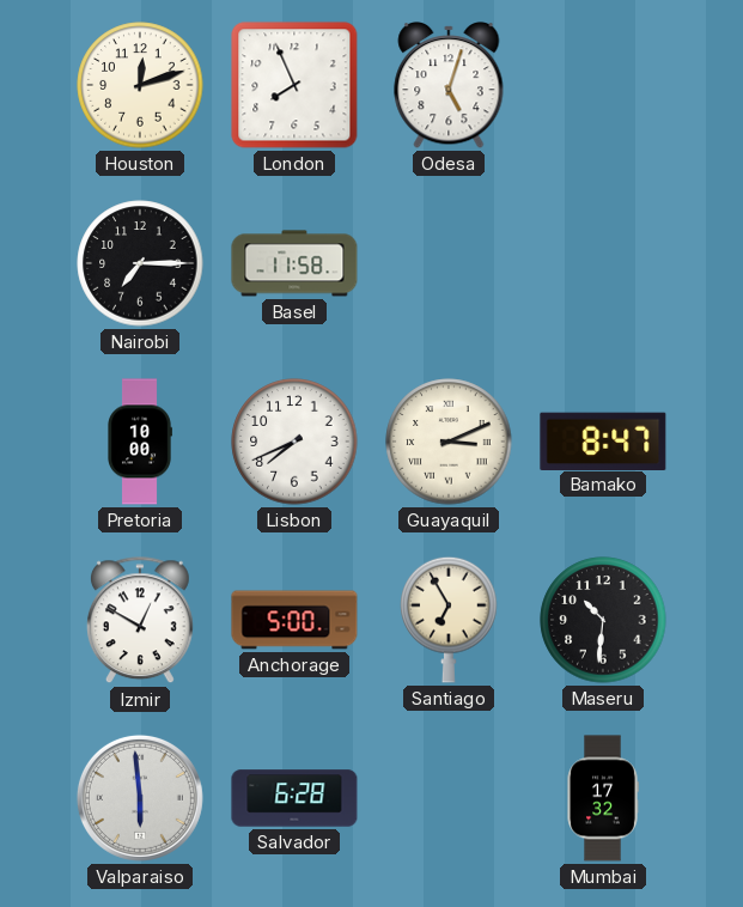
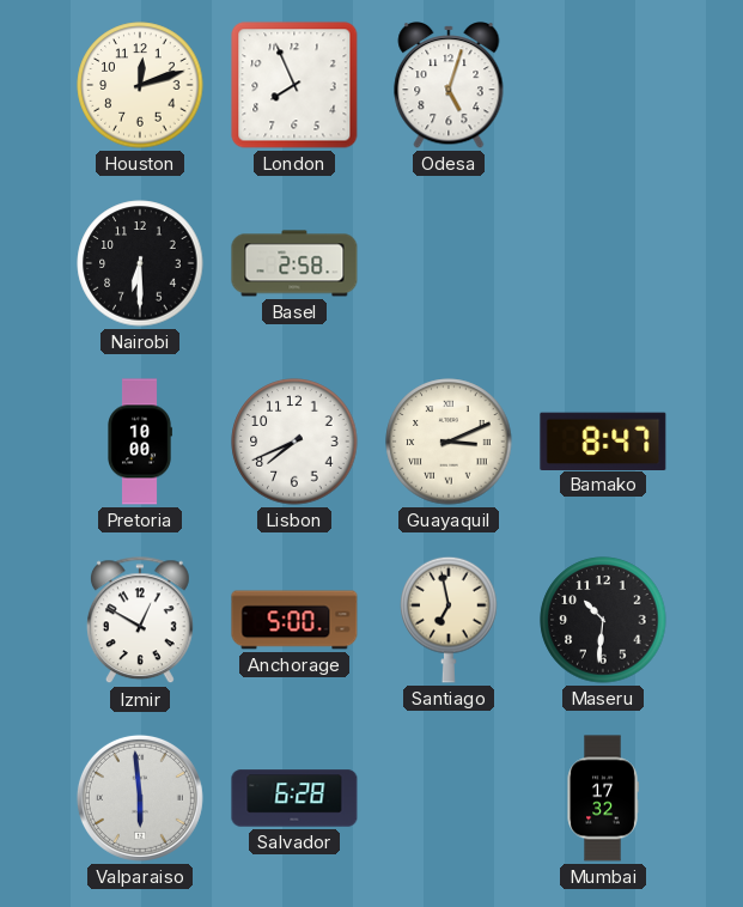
Nairobi: 7:15 -> 6:30
Basel: 11:58 -> 2:58
Santiago: 6:55 -> 6:58
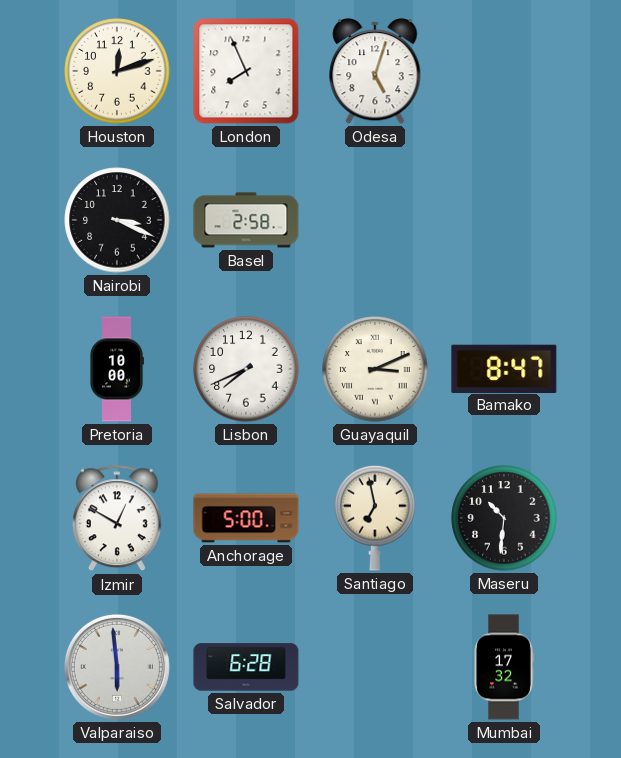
Nairobi: 6:30 -> 3:19
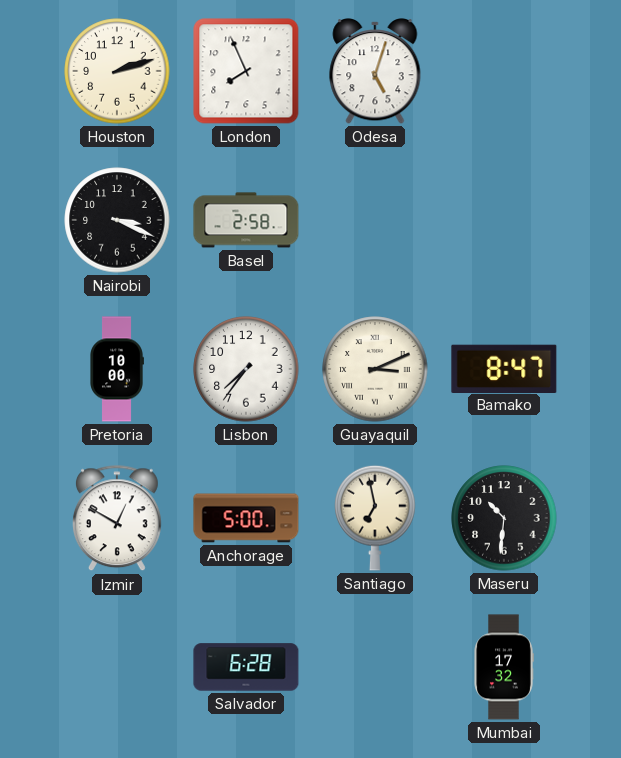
Houston: 12:12 -> 2:12
Lisbon: 7:41 -> 7:36
Valparaiso: 5:59 -> none
